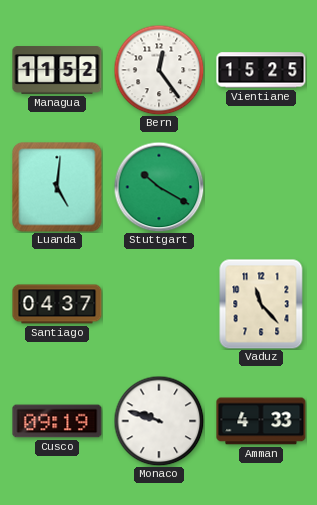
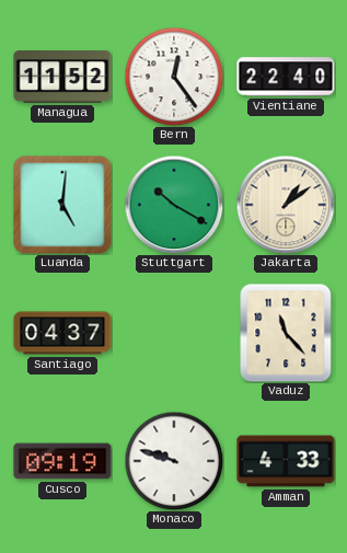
Vientiane: 15:25 -> 22:40
Jakarta: none -> 1:09
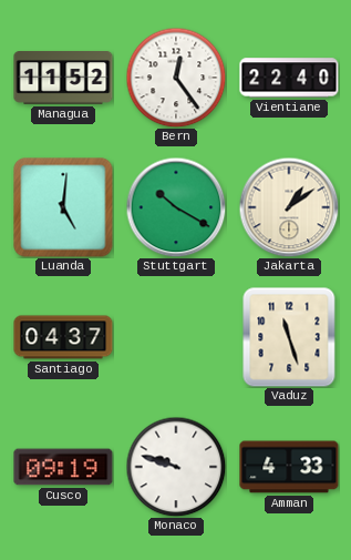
Vaduz: 11:23 -> 11:27
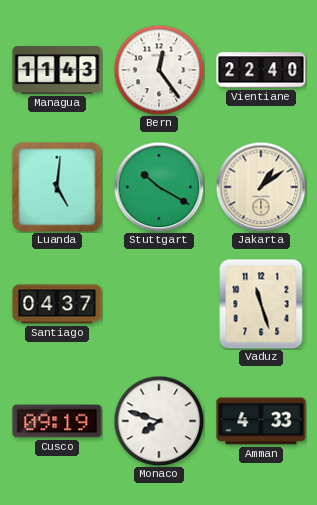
Managua: 11:52 -> 11:43
Monaco: 9:48 -> 7:48
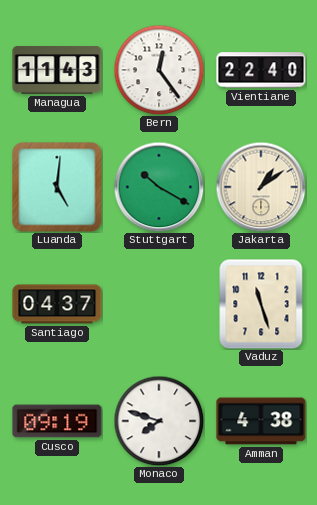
Amman: 4:33 -> 4:38
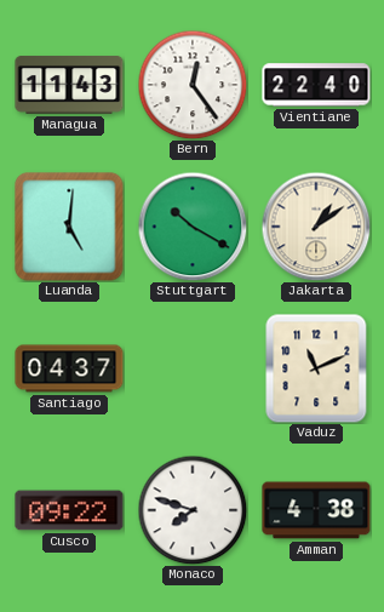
Vaduz: 11:27 -> 11:11
Cusco: 09:19 -> 09:22
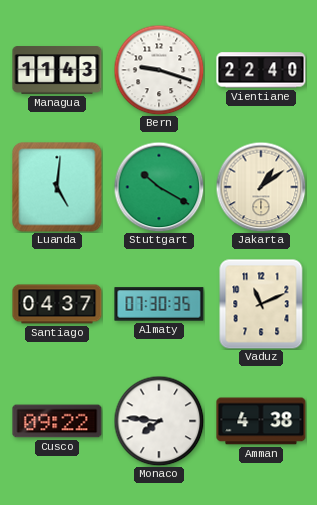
Bern: 12:24 -> 9:18
Almaty: none -> 07:30
Monaco: 7:48 -> 7:46
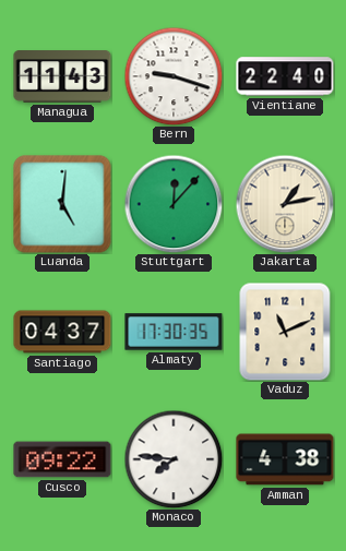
Stuttgart: 10:20 -> 12:07
Jakarta: 1:09 -> 1:13
Almaty: 07:30 -> 17:30
